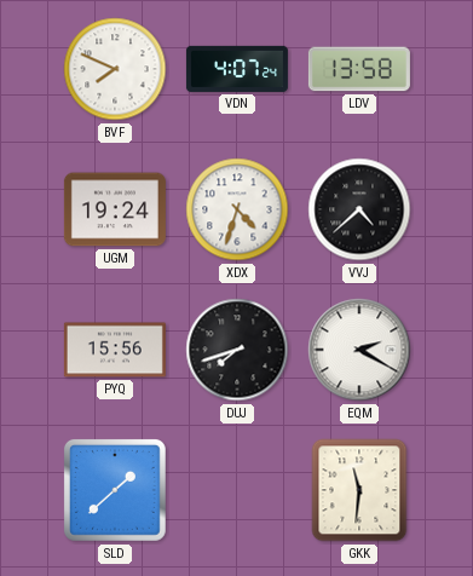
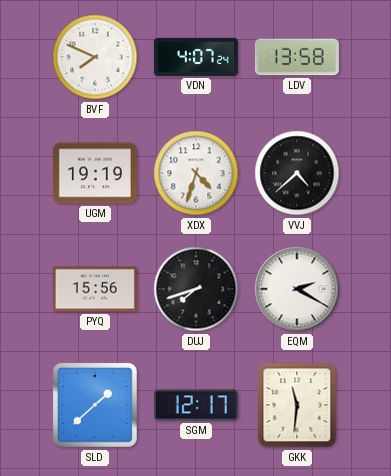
UGM: 19:24 -> 19:19
SGM: none -> 12:17
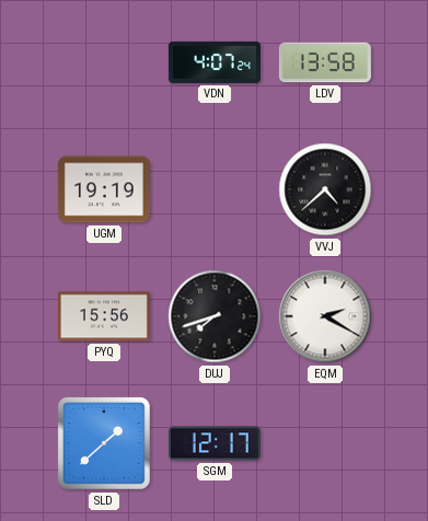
BVF: 7:49 -> none
XDX: 4:33 -> none
GKK: 11:31 -> none
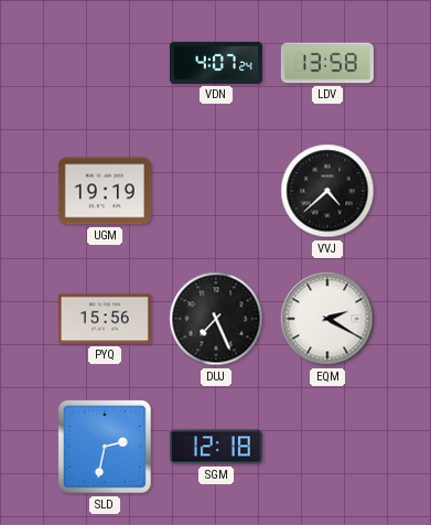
DUJ: 7:42 -> 7:26
SLD: 1:38 -> 2:32
SGM: 12:17 -> 12:18
